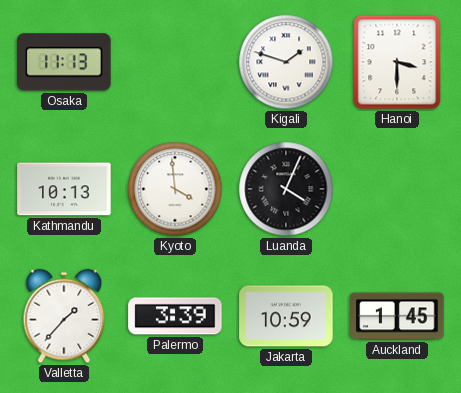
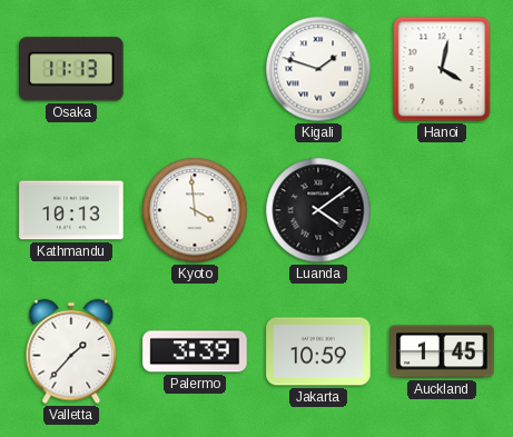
Hanoi: 3:30 -> 4:02
Luanda: 4:04 -> 4:09
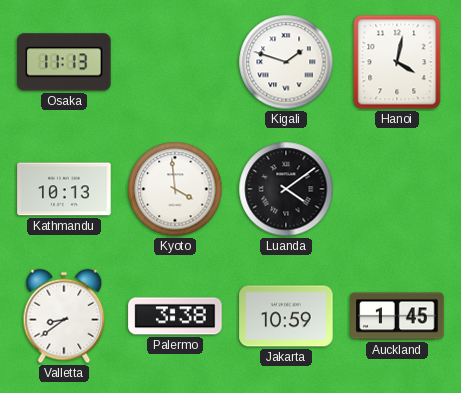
Valletta: 1:37 -> 8:39
Palermo: 3:39 -> 3:38
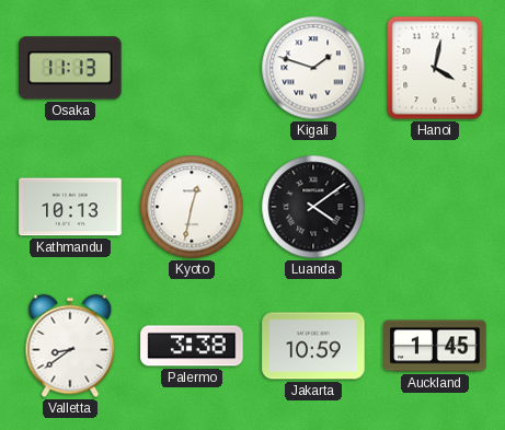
Kyoto: 3:59 -> 12:32
